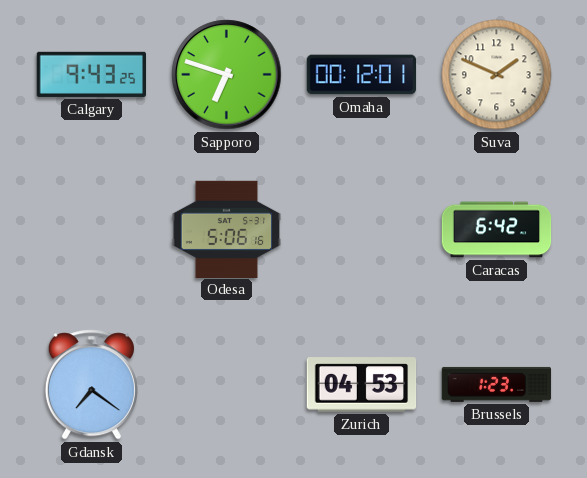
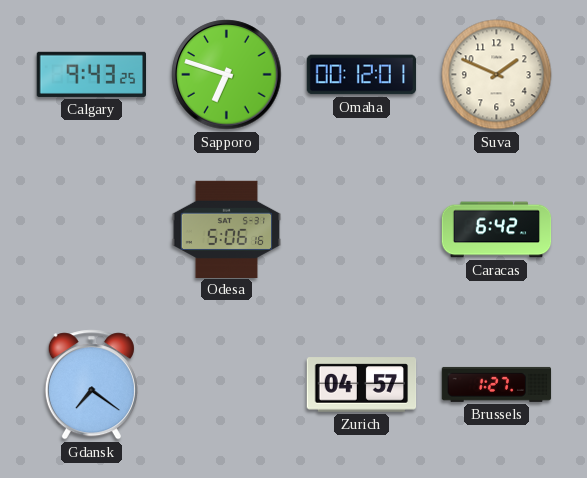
Zurich: 04:53 -> 04:57
Brussels: 1:23 -> 1:27
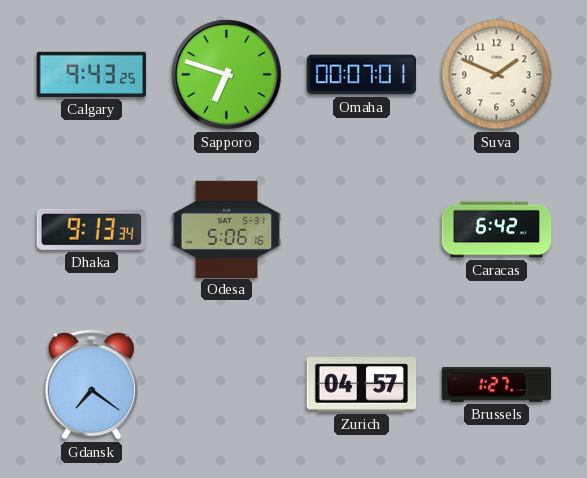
Omaha: 00:12 -> 00:07
Dhaka: none -> 9:13
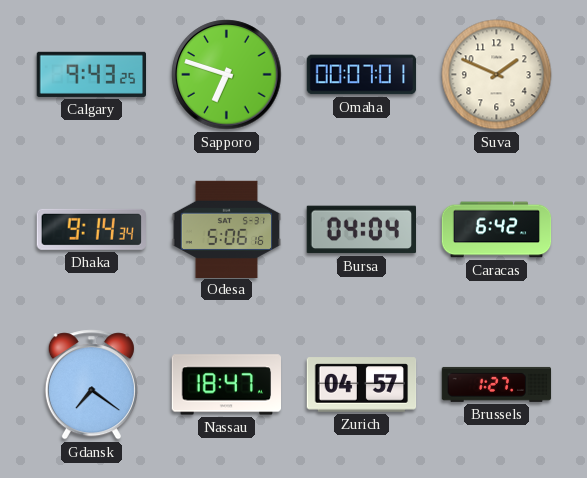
Dhaka: 9:13 -> 9:14
Bursa: none -> 04:04
Nassau: none -> 18:47
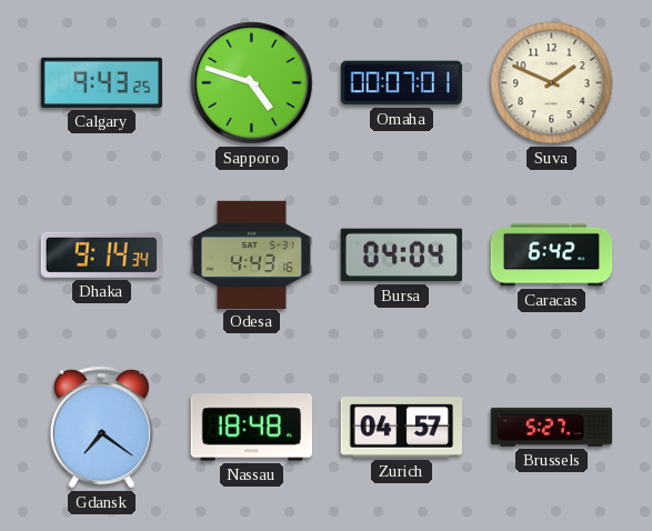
Sapporo: 6:48 -> 4:48
Odesa: 5:06 -> 4:43
Nassau: 18:47 -> 18:48
Brussels: 1:27 -> 5:27
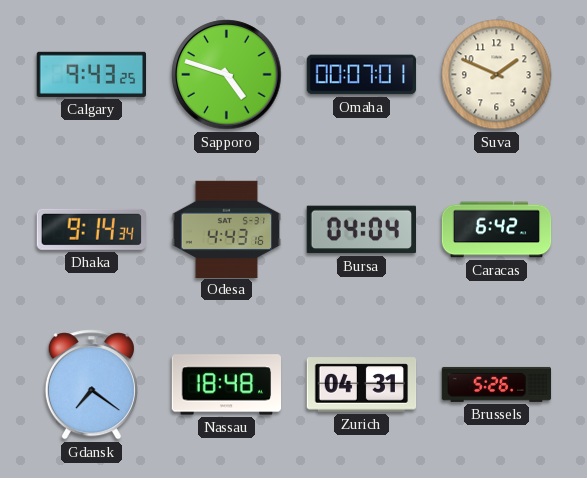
Zurich: 04:57 -> 04:31
Brussels: 5:27 -> 5:26
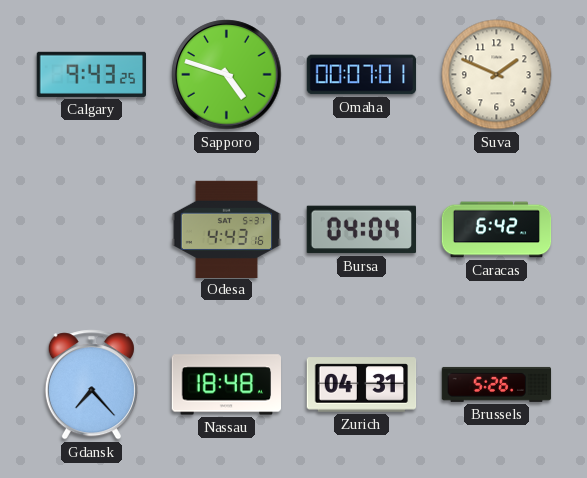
Dhaka: 9:14 -> none
Gdansk: 7:21 -> 7:23
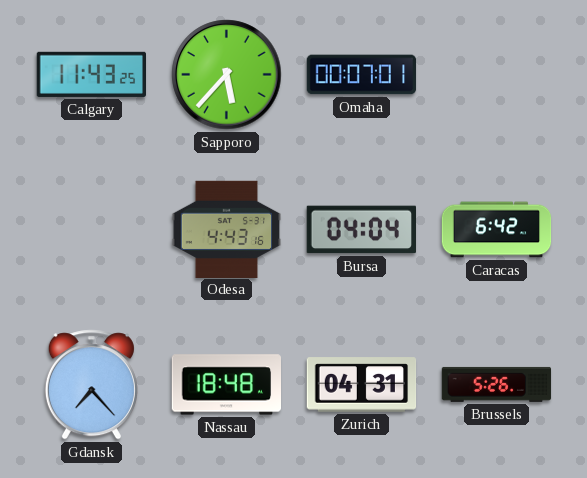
Calgary: 9:43 -> 11:43
Sapporo: 4:48 -> 5:37
Suva: 1:49 -> none
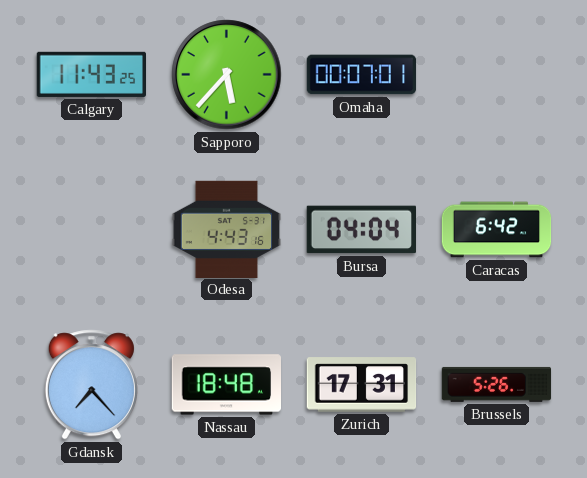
Zurich: 04:31 -> 17:31
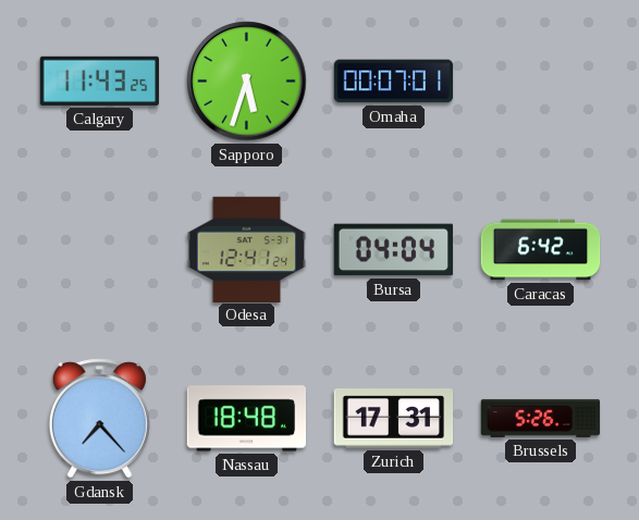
Sapporo: 5:37 -> 5:33
Odesa: 4:43 -> 12:41
